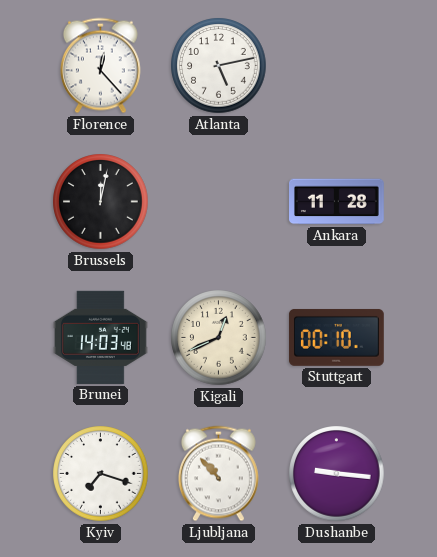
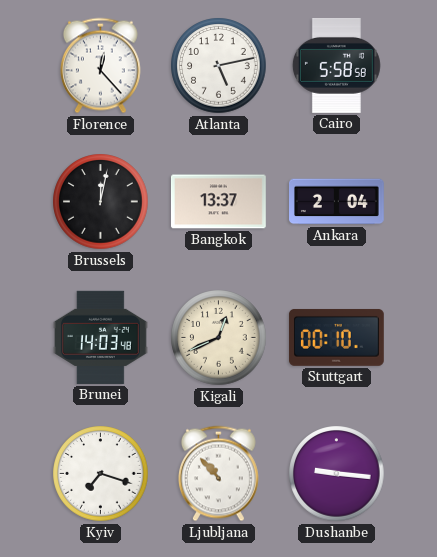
Cairo: none -> 5:58
Bangkok: none -> 13:37
Ankara: 11:28 -> 2:04
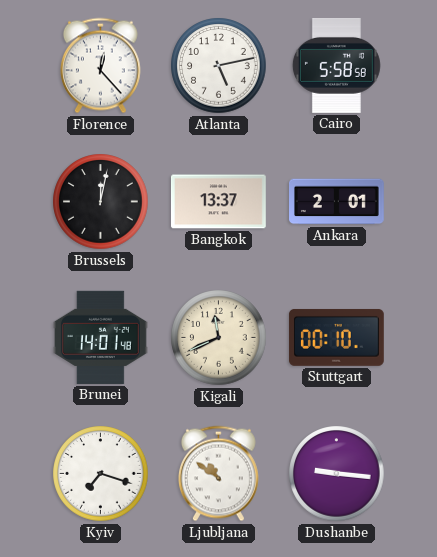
Ankara: 2:04 -> 2:01
Brunei: 14:03 -> 14:01
Kigali: 12:41 -> 11:41
Ljubljana: 10:53 -> 10:51
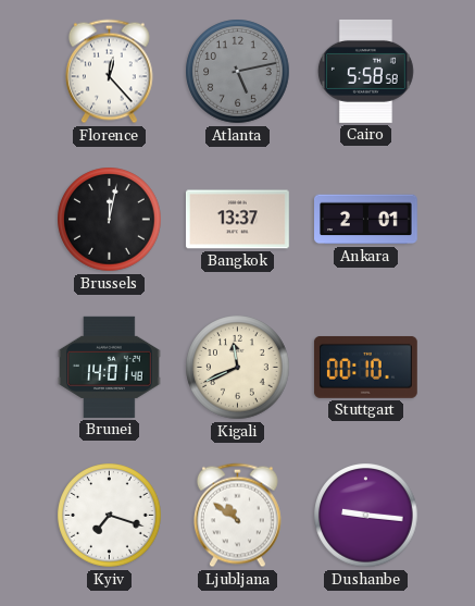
Atlanta dial: white -> grey
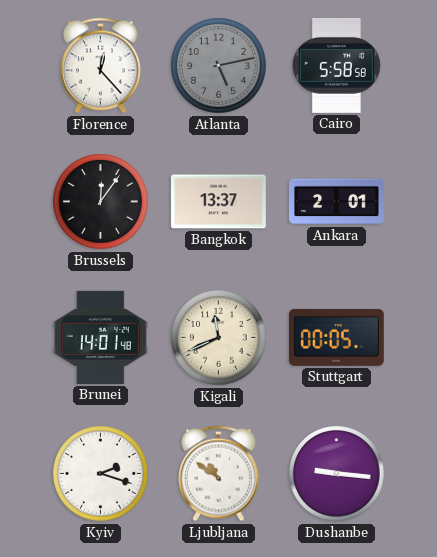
Brussels: 12:02 -> 12:06
Stuttgart: 00:10 -> 00:05
Kyiv: 7:18 -> 2:18
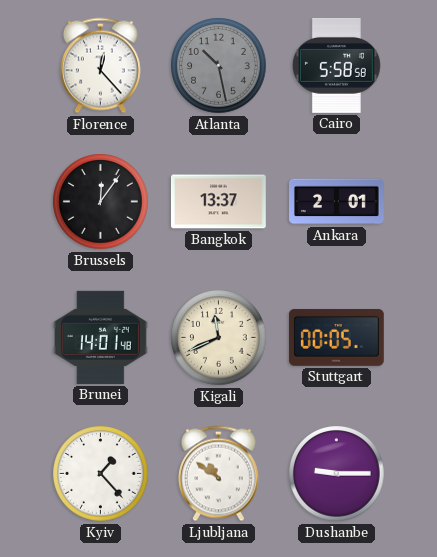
Atlanta: 5:13 -> 10:28
Kyiv: 2:18 -> 1:23
Dushanbe: 9:16 -> 9:15
